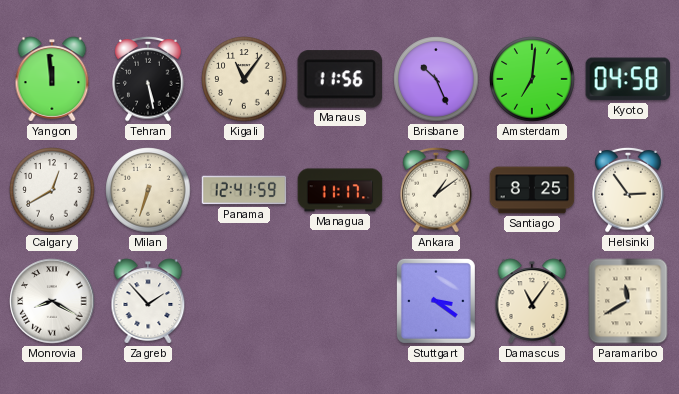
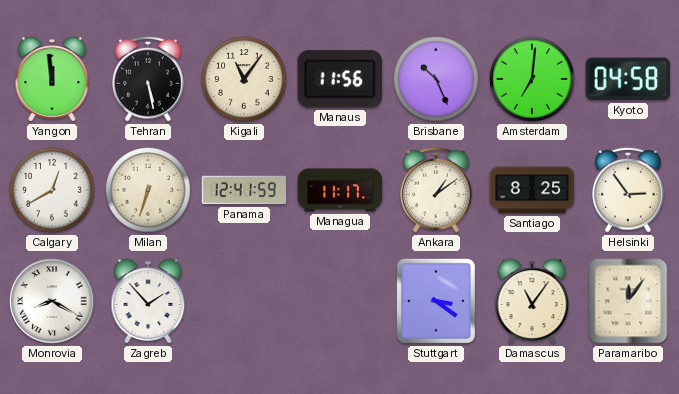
Paramaribo: 11:40 -> 12:06
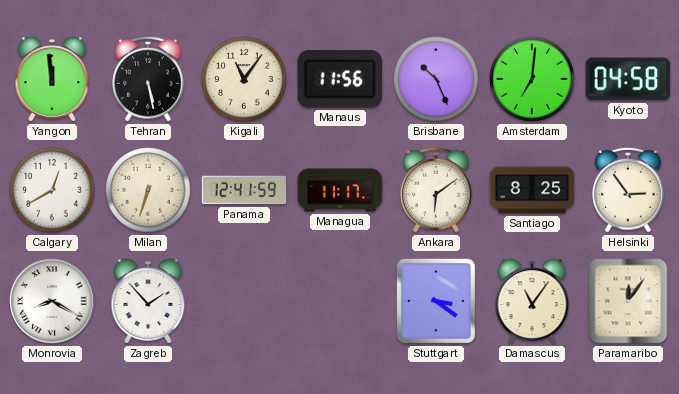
Ankara: 1:09 -> 6:09
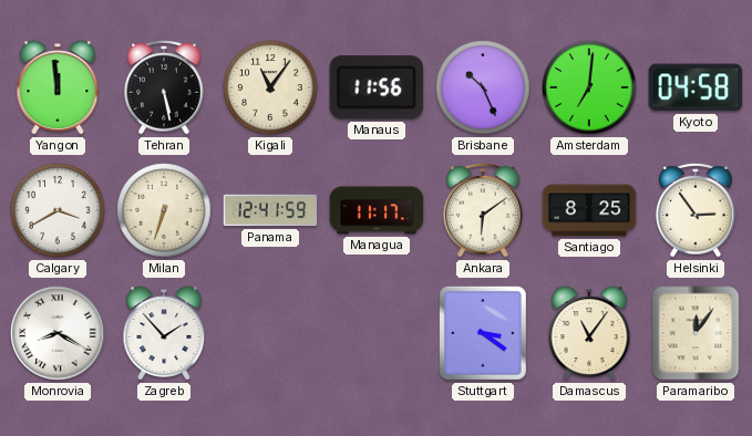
Calgary: 12:40 -> 3:40
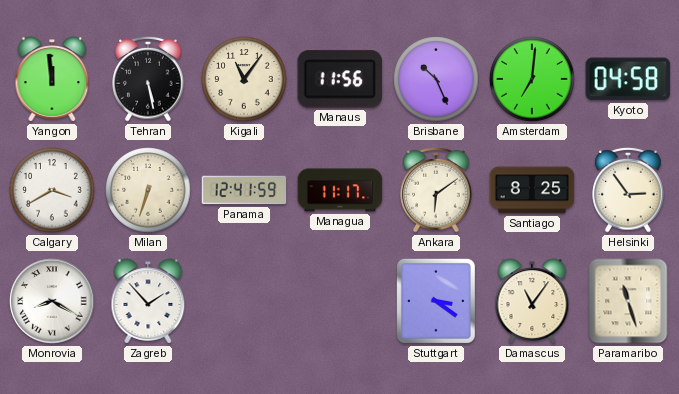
Paramaribo: 12:06 -> 11:27
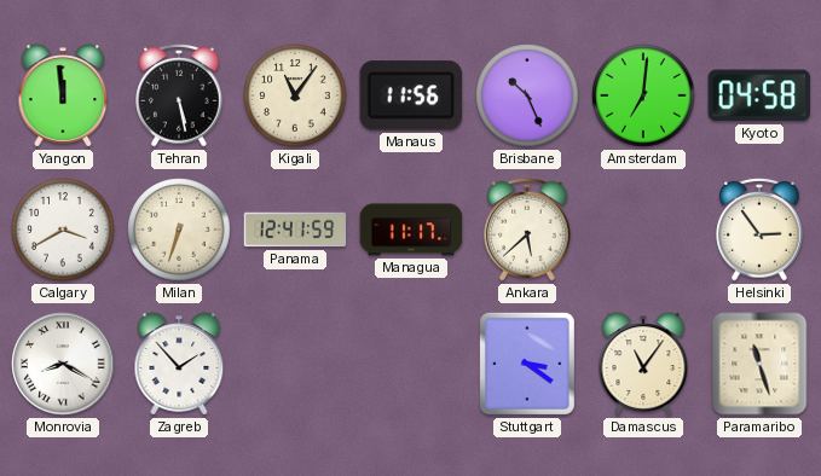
Ankara: 6:09 -> 5:38
Santiago: 8:25 -> none
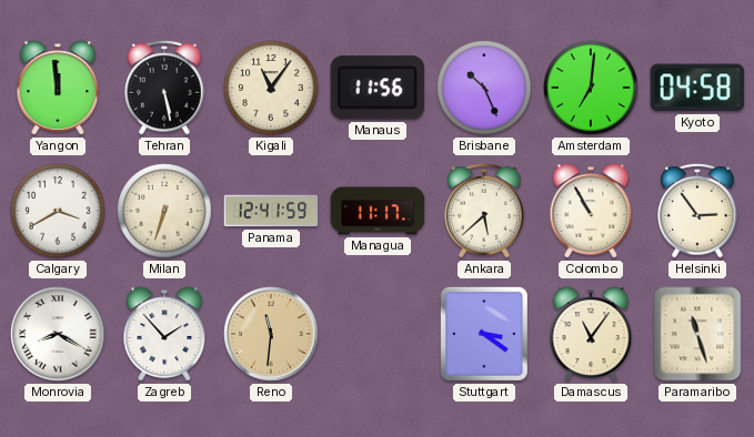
Colombo: none -> 10:55
Reno: none -> 11:31
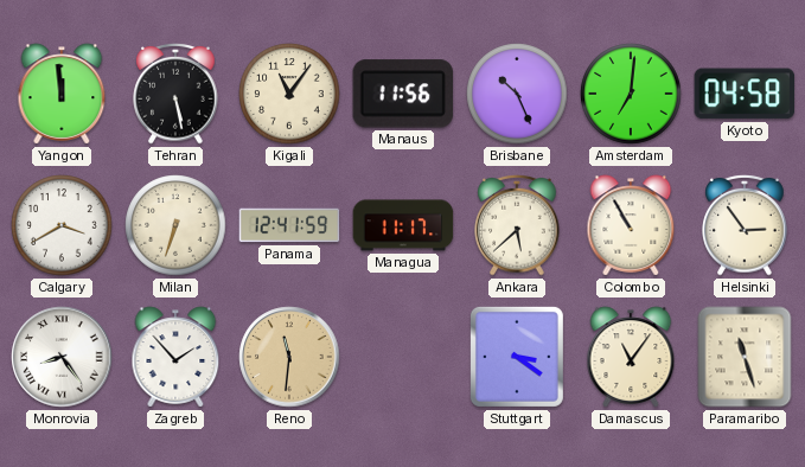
Monrovia: 8:20 -> 8:24
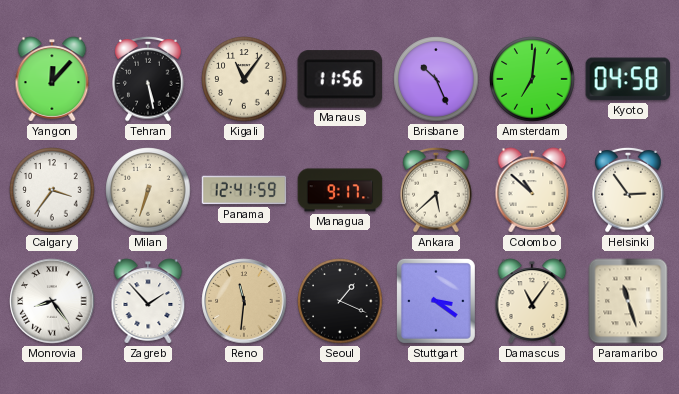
Yangon: 11:59 -> 12:07
Calgary: 3:40 -> 3:36
Managua: 11:17 -> 9:17
Colombo: 10:55 -> 10:52
Seoul: none -> 1:19
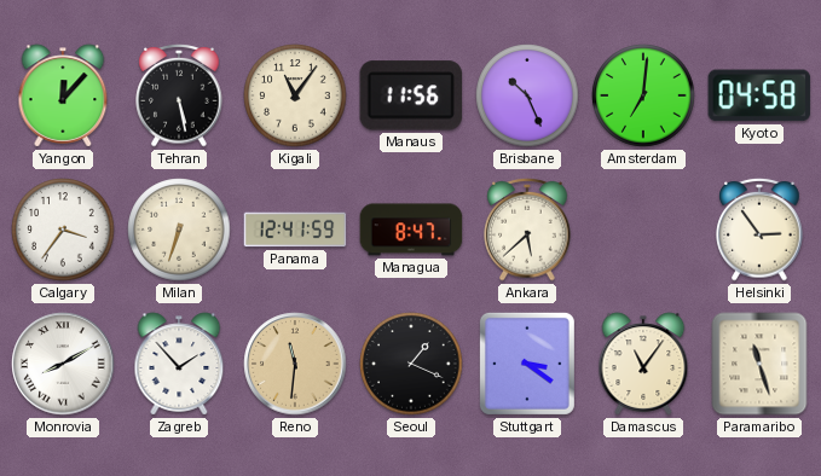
Managua: 9:17 -> 8:47
Colombo: 10:52 -> none
Monrovia: 8:24 -> 8:10
